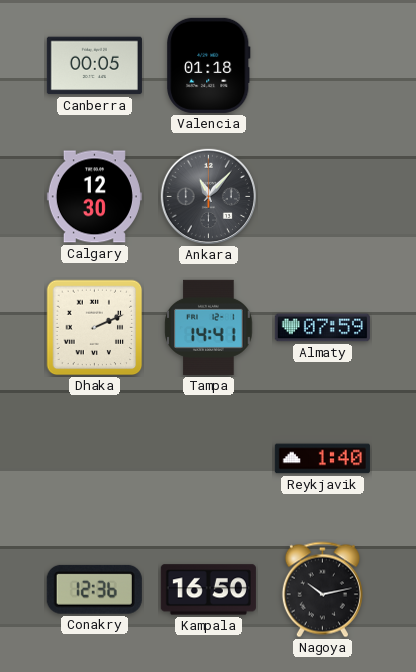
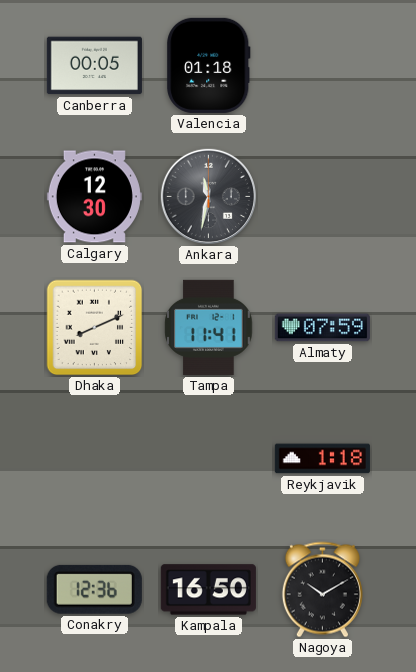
Ankara: 11:07 -> 11:32
Dhaka: 2:11 -> 8:11
Tampa: 14:41 -> 11:41
Reykjavik: 1:40 -> 1:18
Nagoya: 10:13 -> 10:10
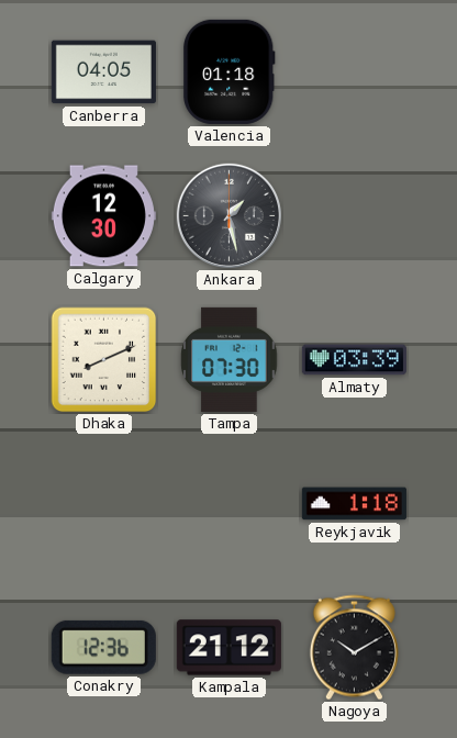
Canberra: 00:05 -> 04:05
Ankara: 11:32 -> 1:28
Tampa: 11:41 -> 07:30
Almaty: 07:59 -> 03:39
Kampala: 16:50 -> 21:12
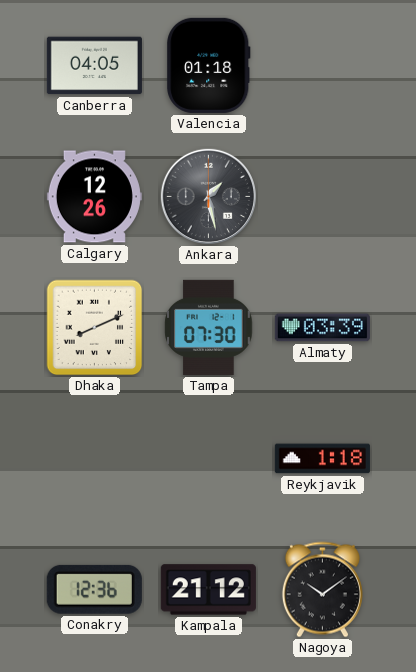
Calgary: 12:30 -> 12:26
Nagoya: 10:10 -> 10:09
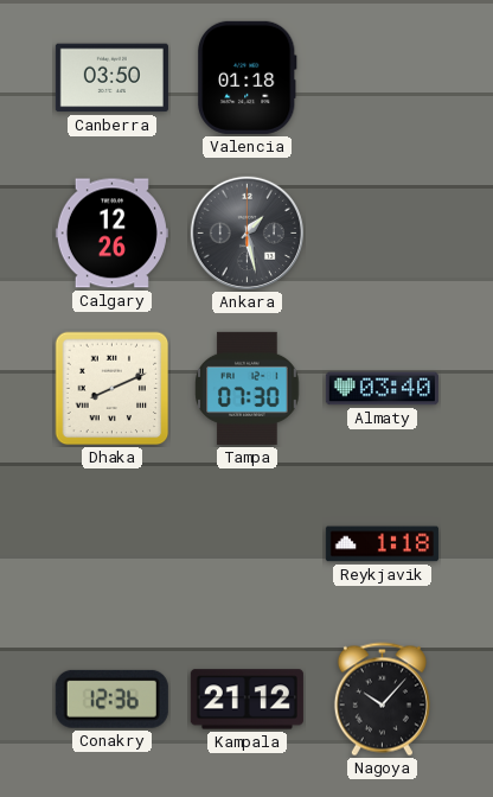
Canberra: 04:05 -> 03:50
Almaty: 03:39 -> 03:40
Nagoya: 10:09 -> 10:07
